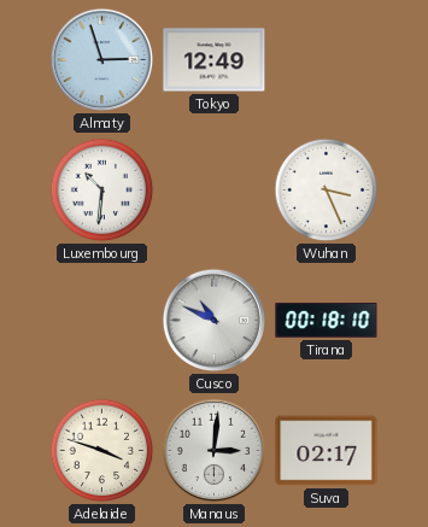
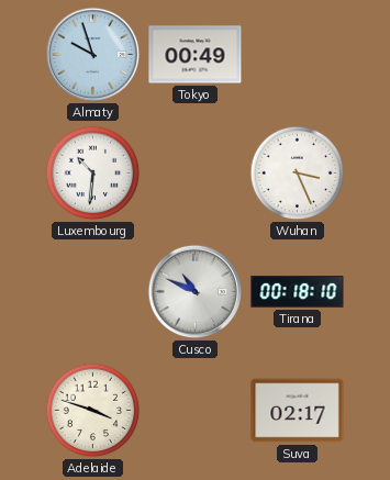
Almaty: 2:57 -> 9:57
Tokyo: 12:49 -> 00:49
Manaus: 3:01 -> none
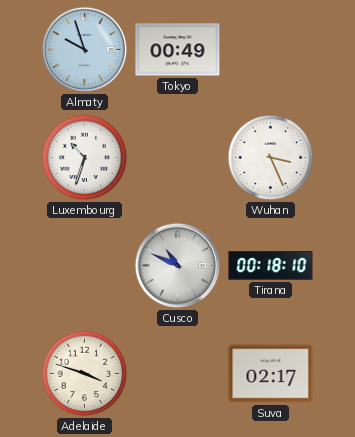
Luxembourg: 10:31 -> 10:33
